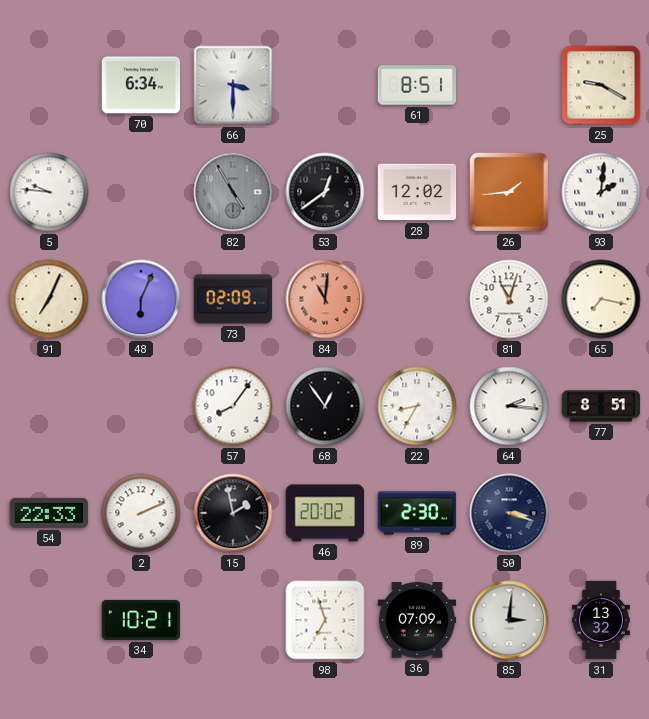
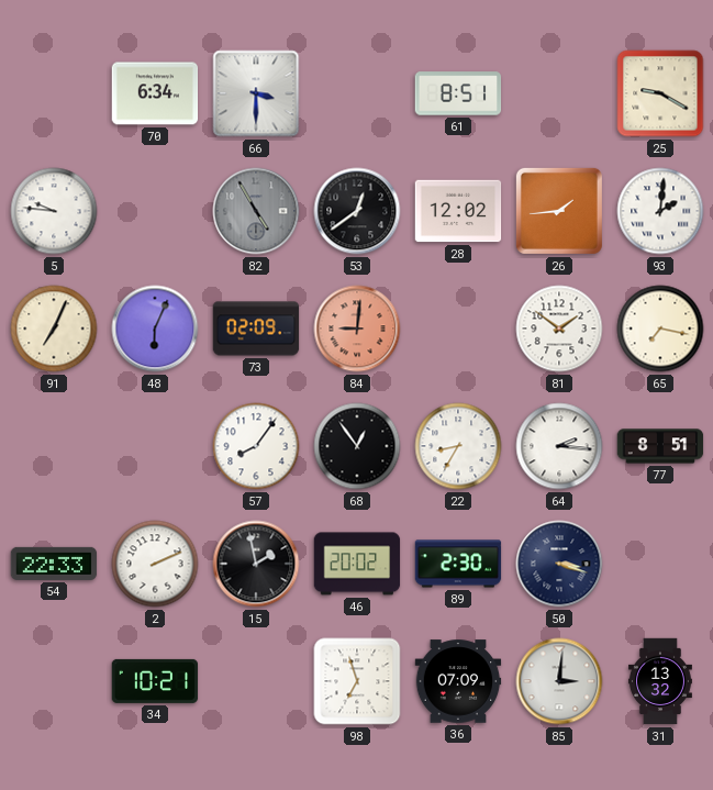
84: 11:01 -> 9:01
81: 11:03 -> 1:51
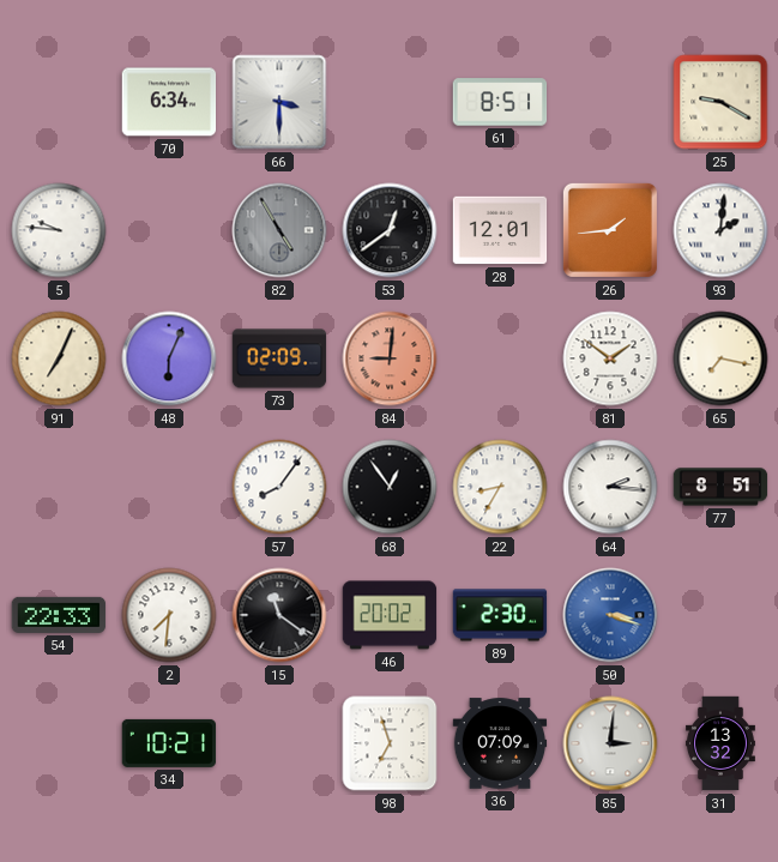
28: 12:02 -> 12:01
2: 2:11 -> 7:31
15: 1:58 -> 11:21
50 dial: navy -> blue
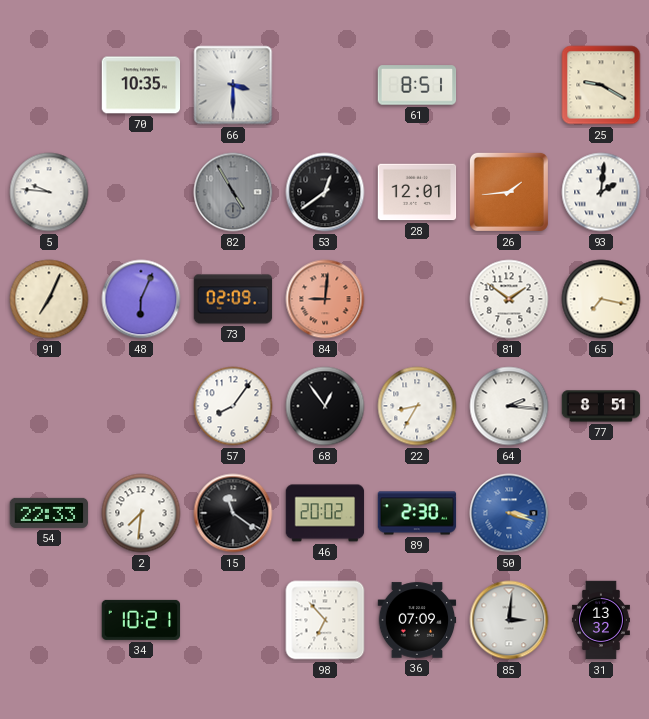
70: 6:34 -> 10:35
98: 6:57 -> 6:53
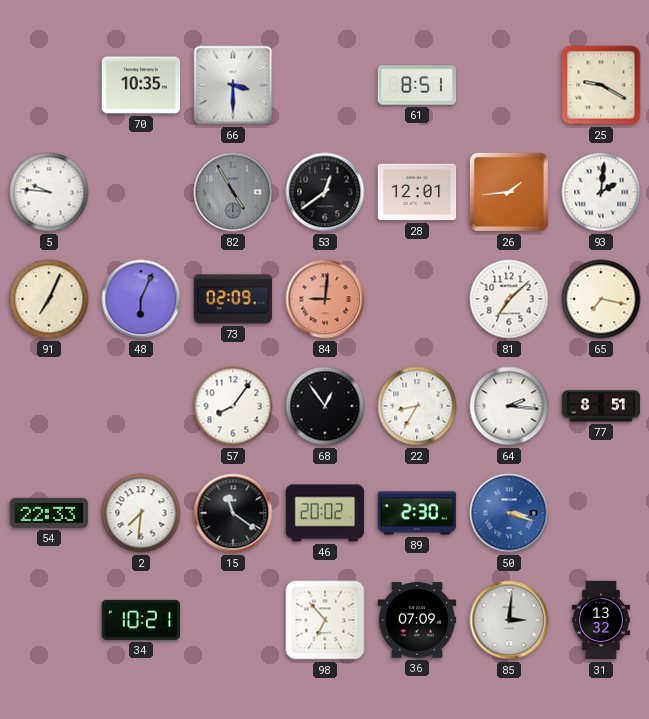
81: 1:51 -> 7:08
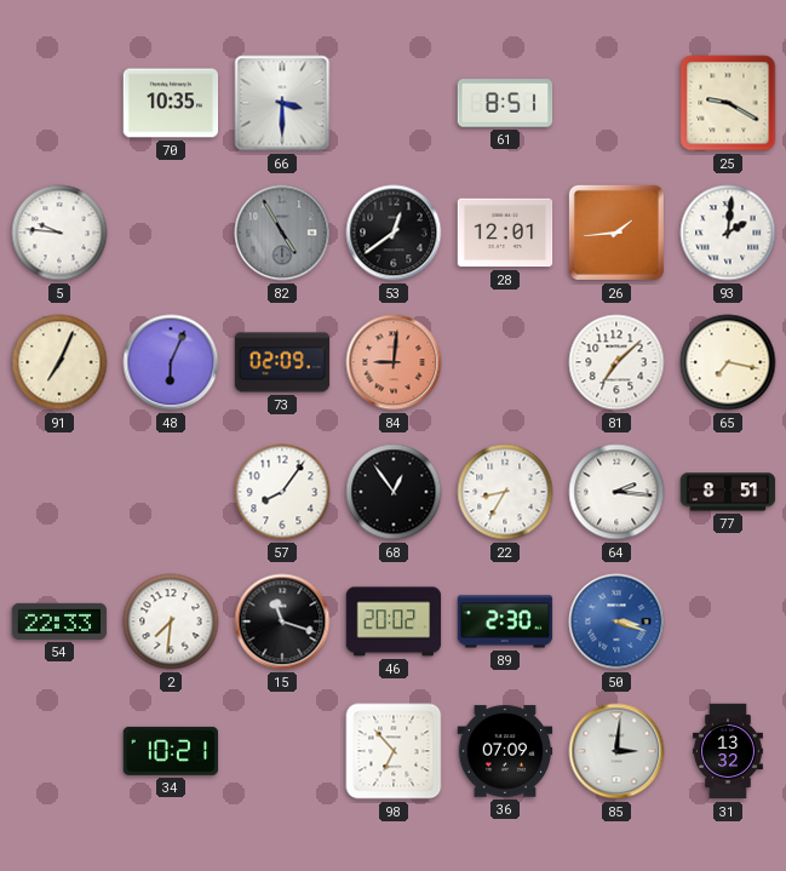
15: 11:21 -> 11:18
